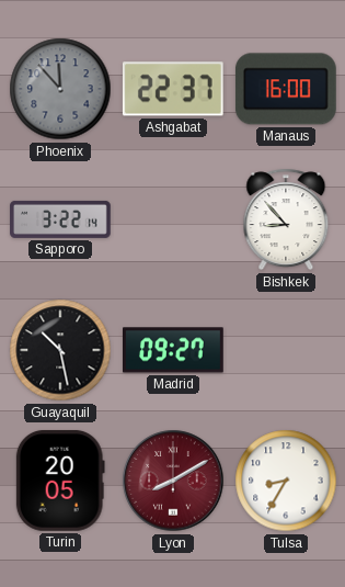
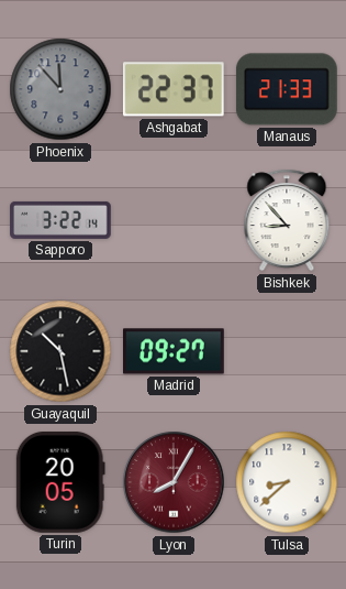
Manaus: 16:00 -> 21:33
Lyon: 8:10 -> 8:05
Tulsa: 8:35 -> 8:38
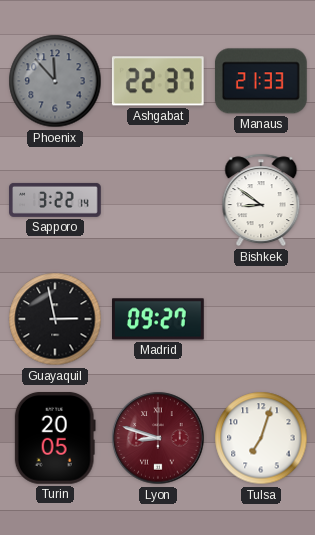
Bishkek: 8:53 -> 8:51
Guayaquil: 10:28 -> 2:58
Lyon: 8:05 -> 8:48
Tulsa: 8:38 -> 7:03
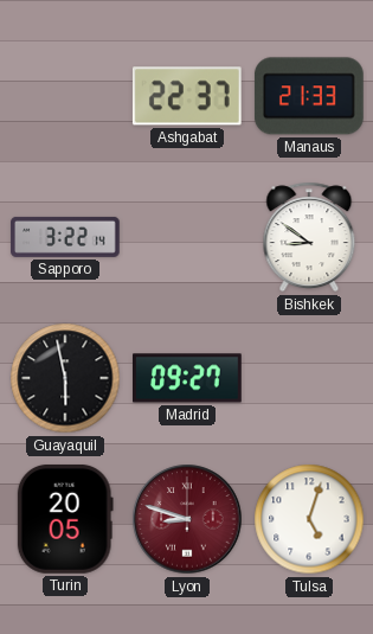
Phoenix: 11:53 -> none
Guayaquil: 2:58 -> 5:58
Tulsa: 7:03 -> 5:03
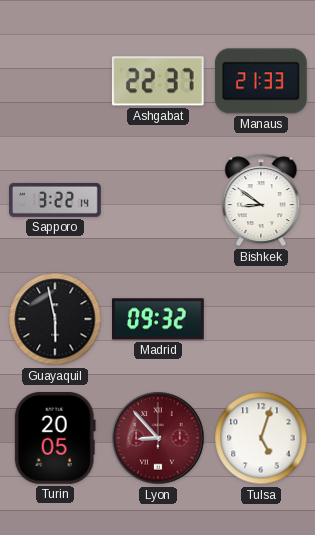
Madrid: 09:27 -> 09:32
Lyon: 8:48 -> 8:53
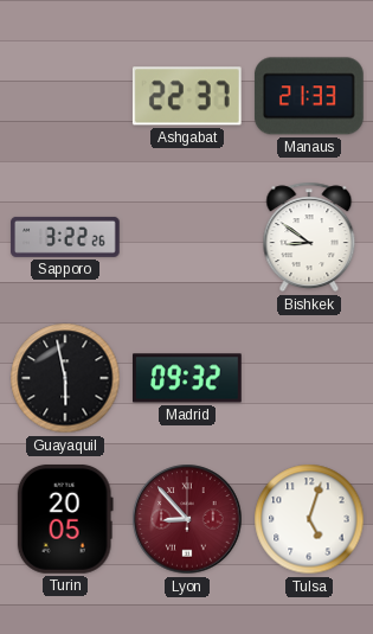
Sapporo: 3:22:14 -> 3:22:26
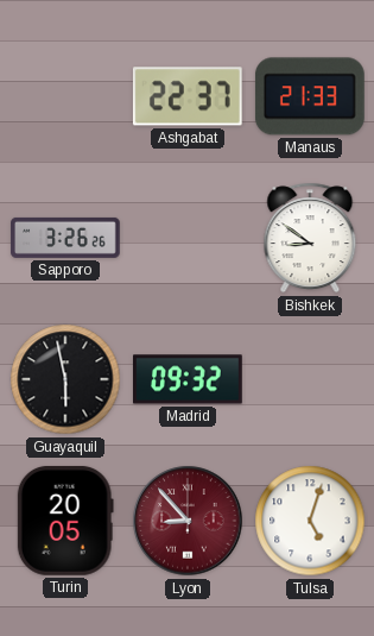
Sapporo: 3:22 -> 3:26
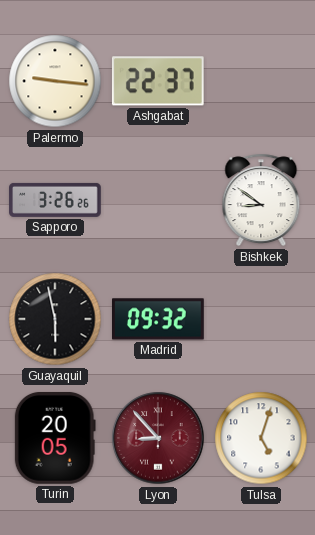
Palermo: none -> 9:16
Manaus: 21:33 -> none
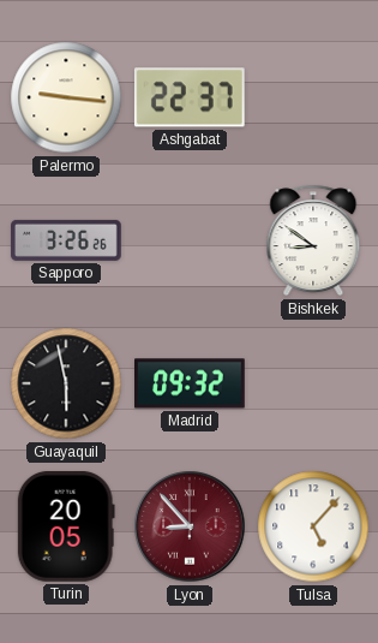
Tulsa: 5:03 -> 5:07
